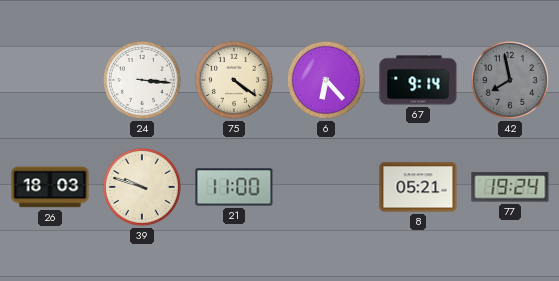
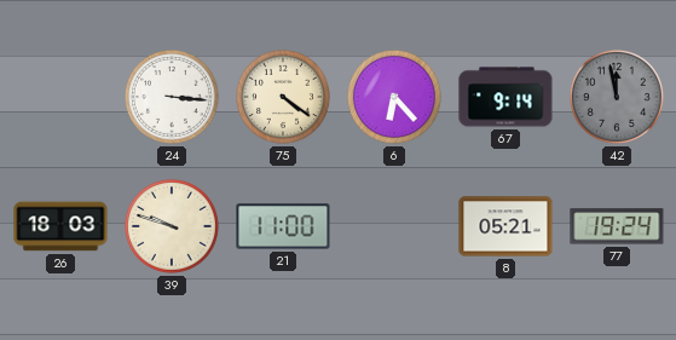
42: 7:58 -> 11:58
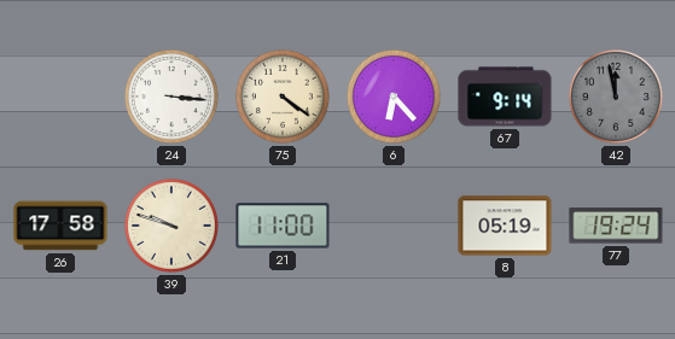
26: 18:03 -> 17:58
8: 05:21 -> 05:19
